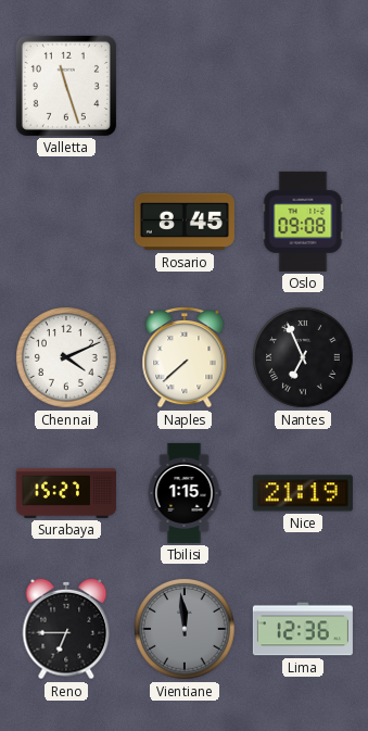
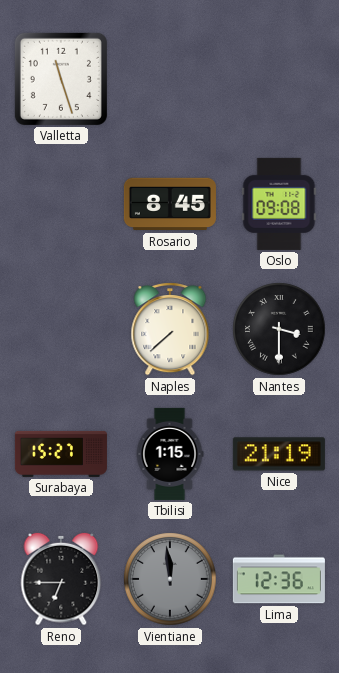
Chennai: 4:11 -> none
Nantes: 6:56 -> 3:30
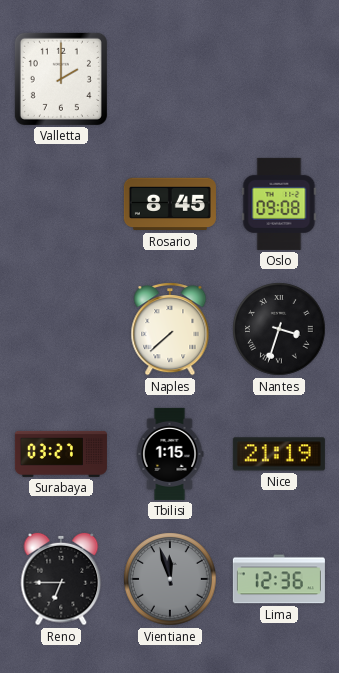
Valletta: 11:27 -> 2:00
Nantes: 3:30 -> 3:33
Surabaya: 15:27 -> 03:27
Vientiane: 11:59 -> 11:57
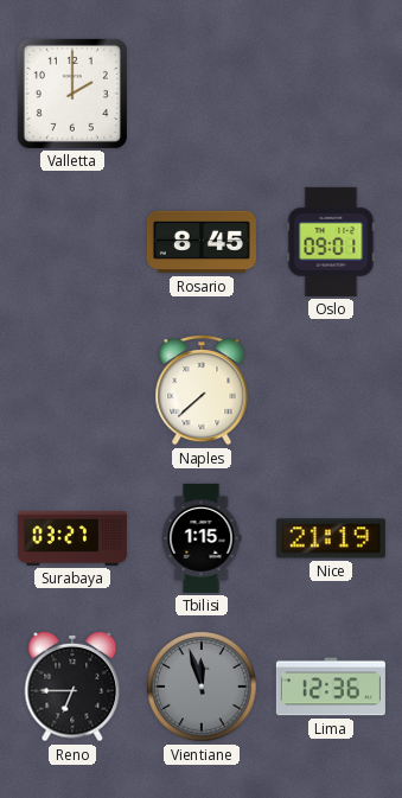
Oslo: 09:08 -> 09:01
Nantes: 3:33 -> none
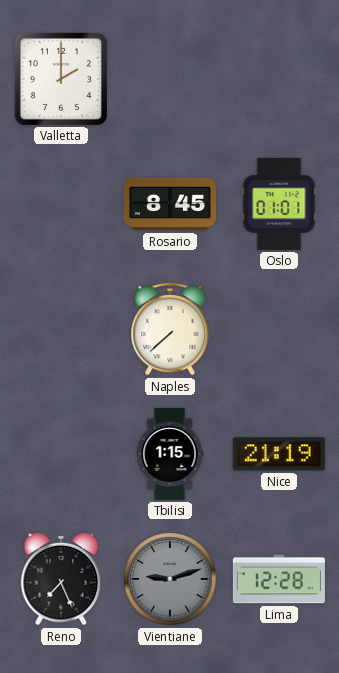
Oslo: 09:01 -> 01:01
Surabaya: 03:27 -> none
Reno: 6:45 -> 7:26
Vientiane: 11:57 -> 9:12
Lima: 12:36 -> 12:28
